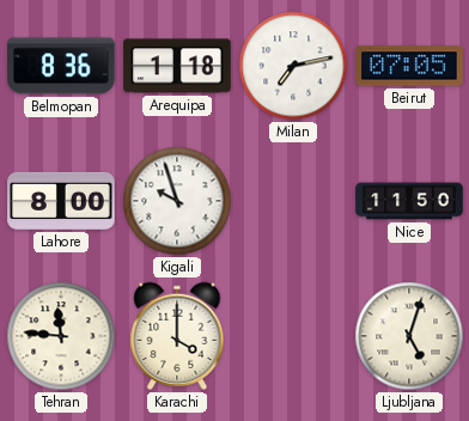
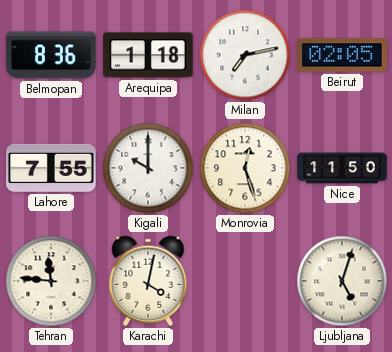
Beirut: 07:05 -> 02:05
Lahore: 8:00 -> 7:55
Kigali: 9:57 -> 10:00
Monrovia: none -> 12:27
Karachi: 4:00 -> 4:02
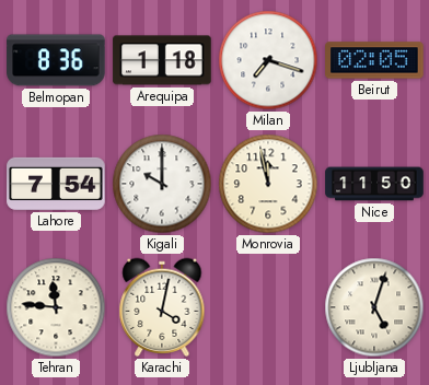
Milan: 7:13 -> 7:18
Lahore: 7:55 -> 7:54
Monrovia: 12:27 -> 11:58
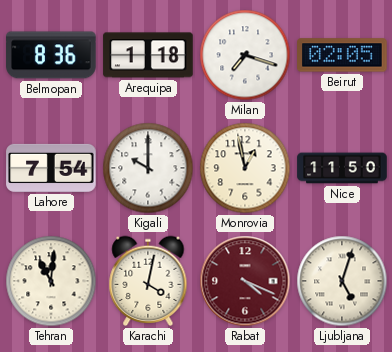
Monrovia: 11:58 -> 12:58
Tehran: 11:46 -> 11:01
Rabat: none -> 4:19
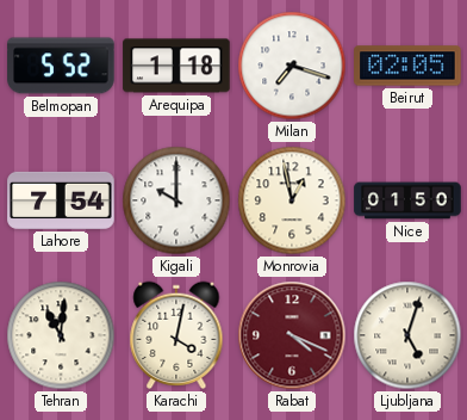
Belmopan: 8:36 -> 5:52
Nice: 11:50 -> 01:50
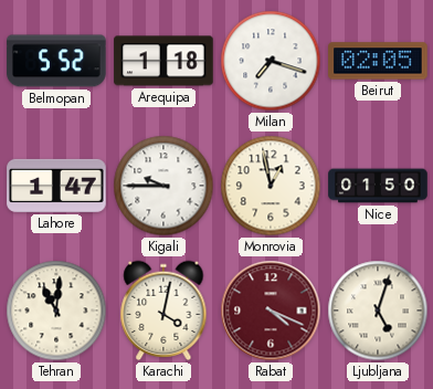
Lahore: 7:54 -> 1:47
Kigali: 10:00 -> 9:45
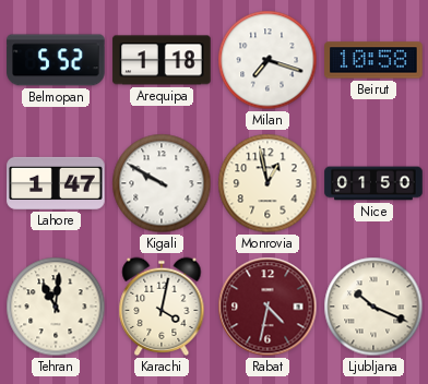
Beirut: 02:05 -> 10:58
Kigali: 9:45 -> 9:50
Rabat: 4:19 -> 4:32
Ljubljana: 5:03 -> 10:19
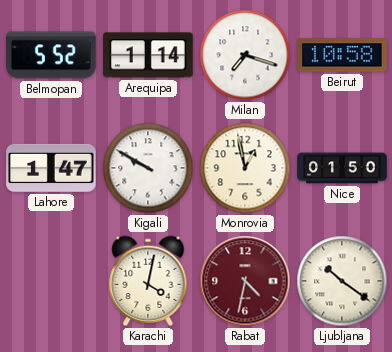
Arequipa: 1:18 -> 1:14
Tehran: 11:01 -> none
Ljubljana: 10:19 -> 10:21
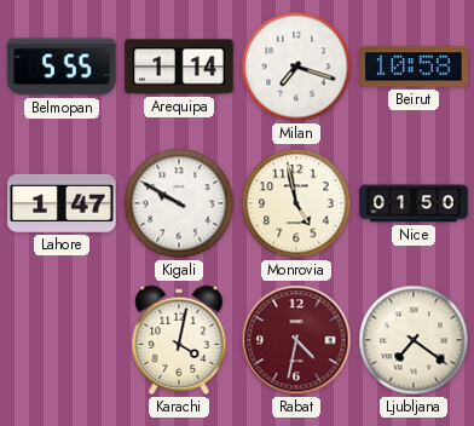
Belmopan: 5:52 -> 5:55
Monrovia: 12:58 -> 4:58
Ljubljana: 10:21 -> 7:21
